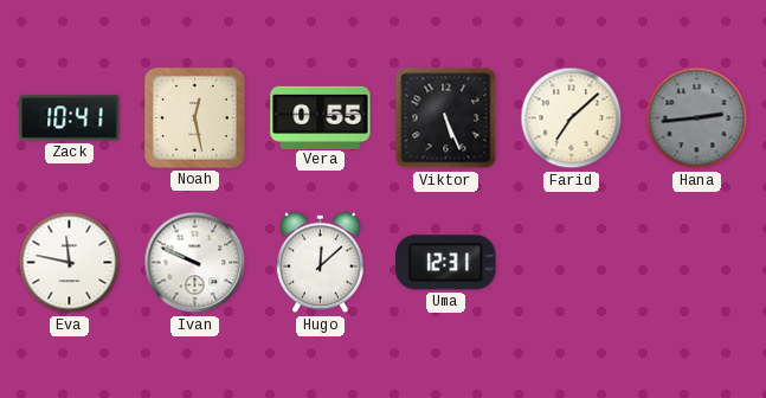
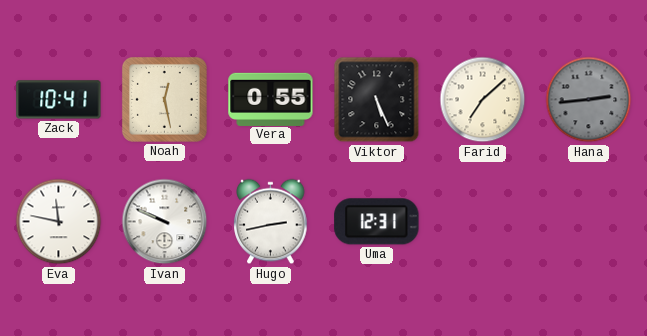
Hugo: 12:08 -> 2:43
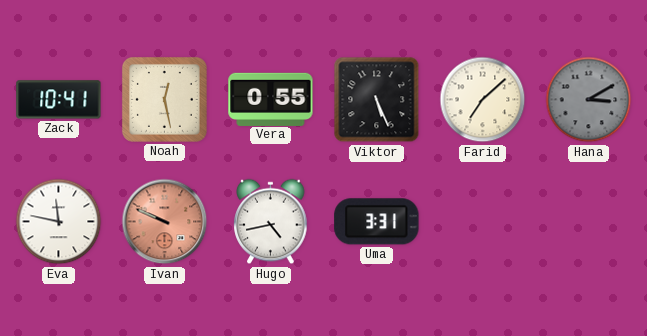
Hana: 2:44 -> 3:10
Ivan dial: white -> salmon
Hugo: 2:43 -> 4:43
Uma: 12:31 -> 3:31
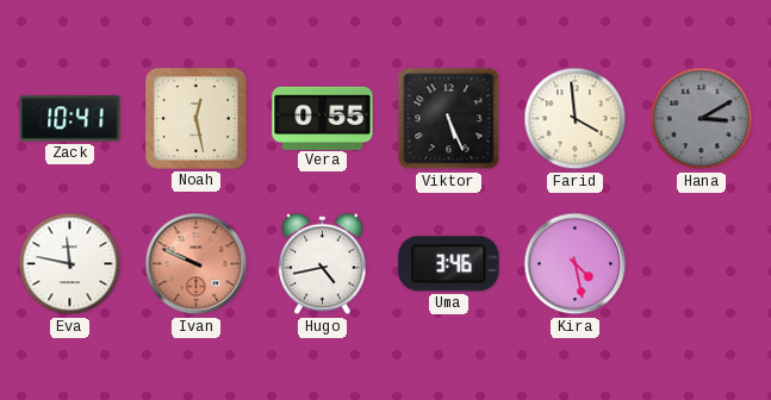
Farid: 7:08 -> 3:59
Uma: 3:31 -> 3:46
Kira: none -> 4:28
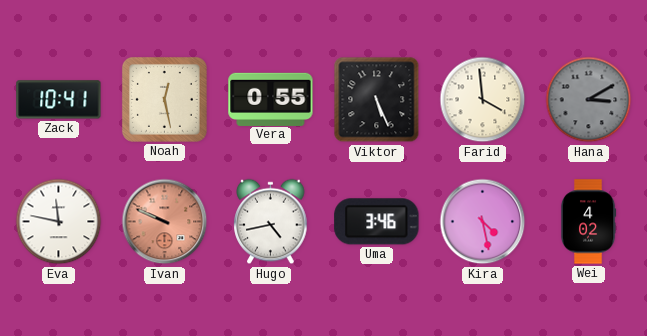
Wei: none -> 4:02
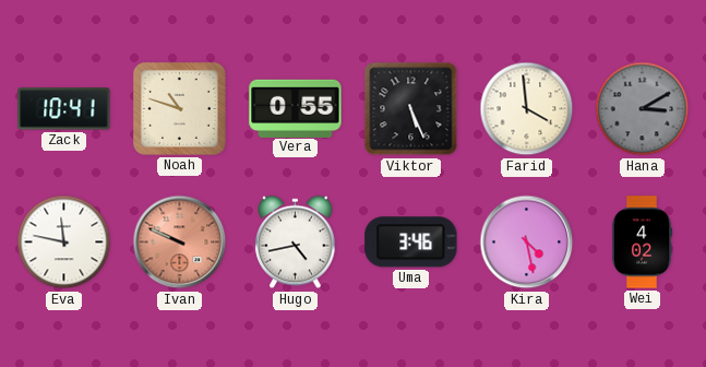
Noah: 12:28 -> 10:48
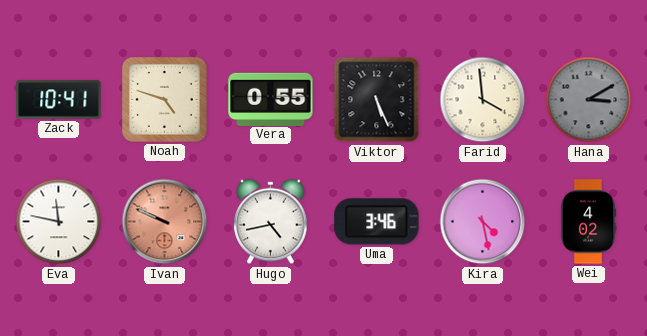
Noah: 10:48 -> 4:48
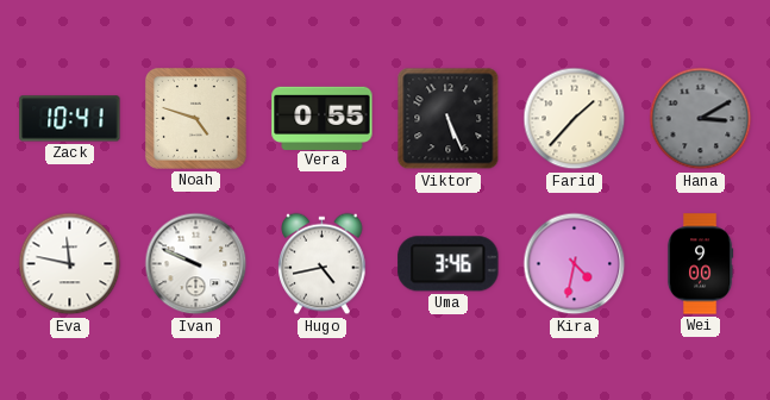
Farid: 3:59 -> 1:37
Ivan dial: salmon -> white
Kira: 4:28 -> 4:32
Wei: 4:02 -> 9:00
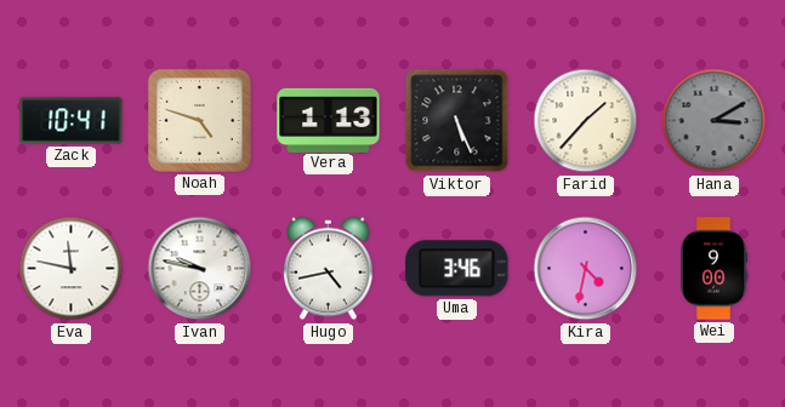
Vera: 0:55 -> 1:13
Ivan: 9:49 -> 9:47
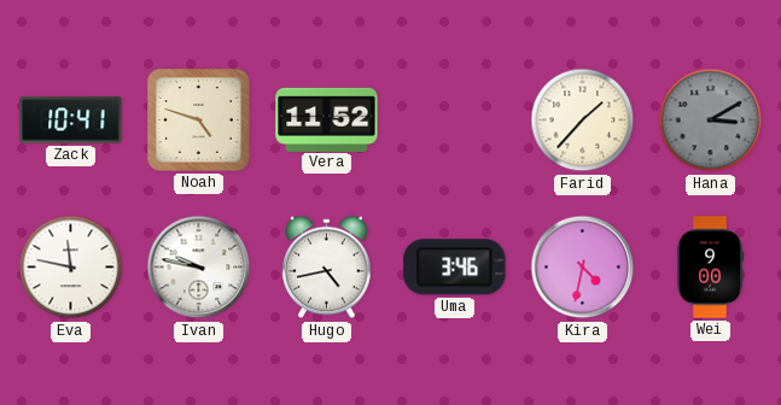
Vera: 1:13 -> 11:52
Viktor: 5:26 -> none
